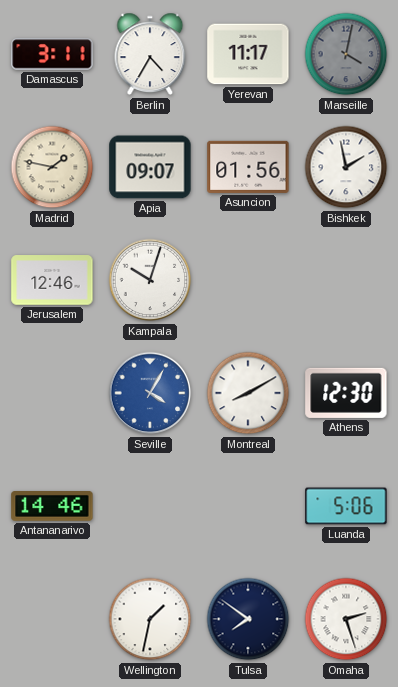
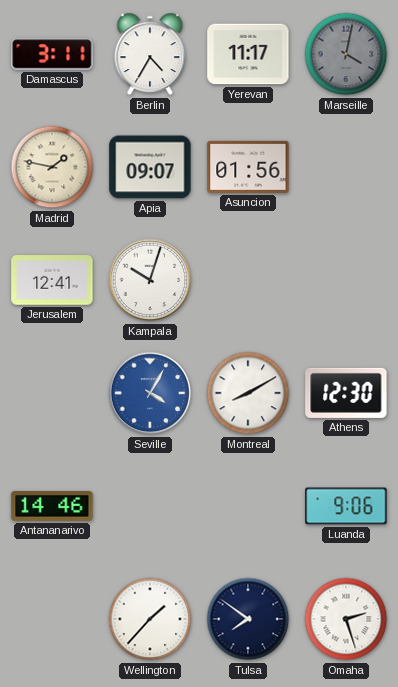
Bishkek: 1:58 -> none
Jerusalem: 12:46 -> 12:41
Luanda: 5:06 -> 9:06
Wellington: 1:32 -> 1:37
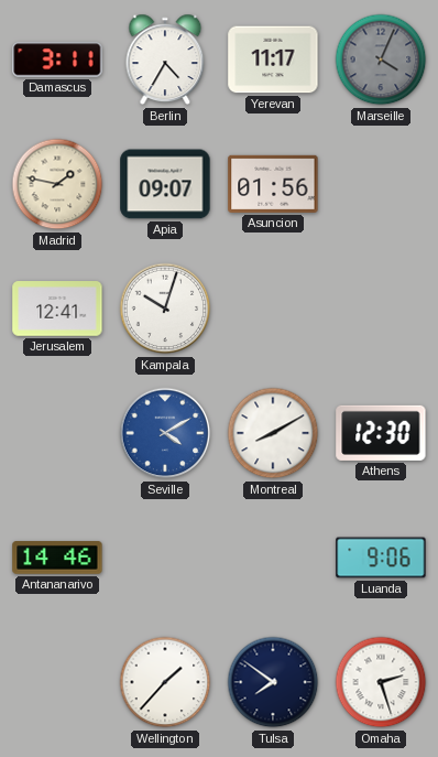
Marseille: 4:02 -> 4:04
Seville: 4:05 -> 4:10
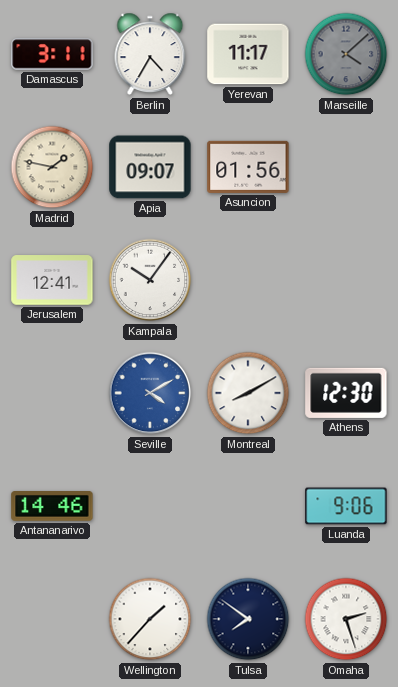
Marseille: 4:04 -> 4:08
Kampala: 10:03 -> 10:06
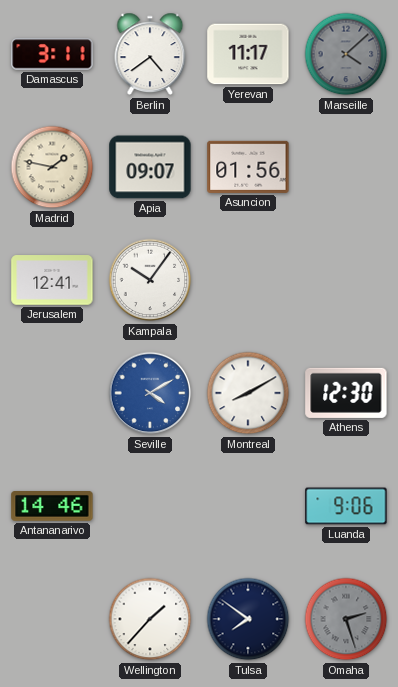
Berlin: 4:35 -> 4:39
Omaha dial: white -> grey
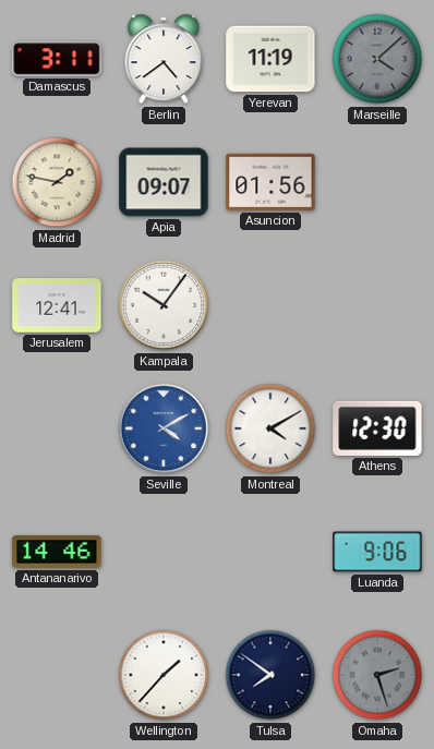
Yerevan: 11:17 -> 11:19
Montreal: 8:10 -> 4:10
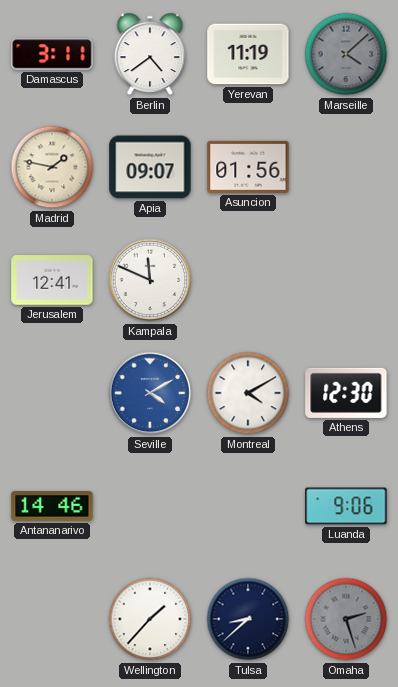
Kampala: 10:06 -> 11:49
Tulsa: 7:51 -> 8:38
